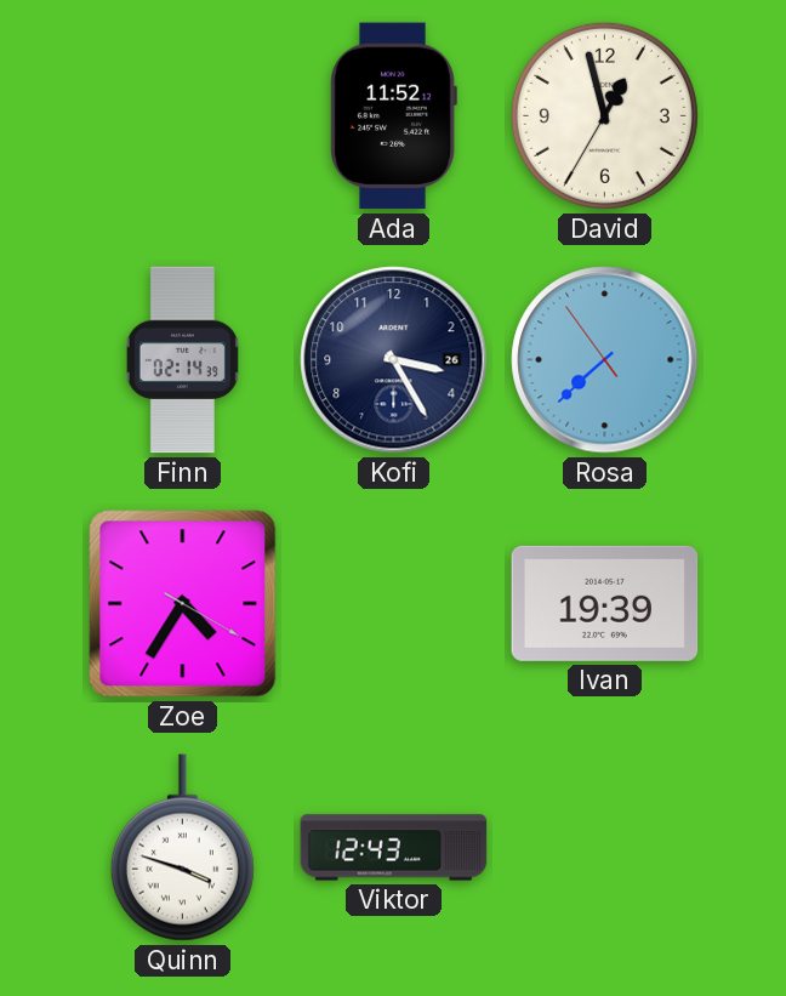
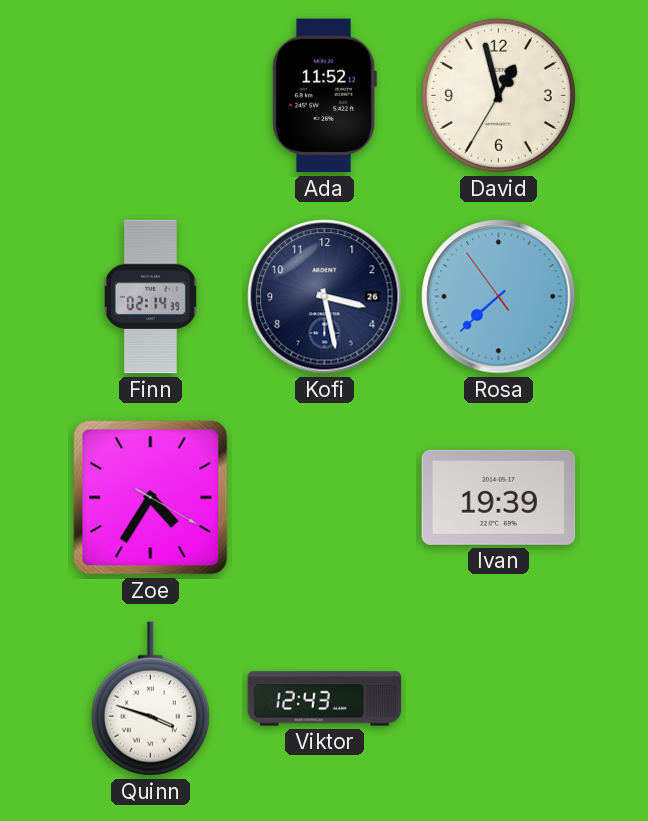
Kofi: 3:25 -> 3:28
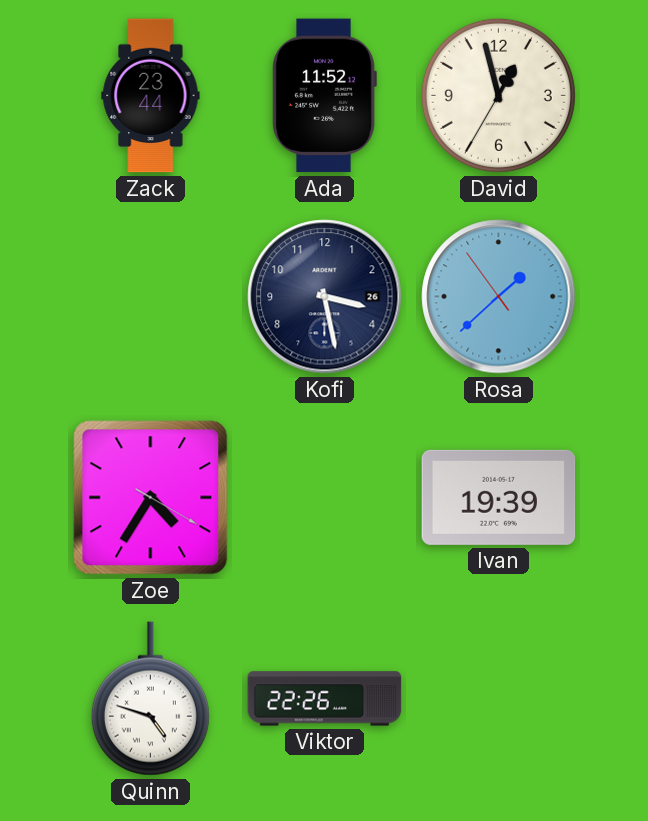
Zack: none -> 23:44
Finn: 02:14 -> none
Rosa: 7:37 -> 1:37
Quinn: 3:48 -> 4:48
Viktor: 12:43 -> 22:26
